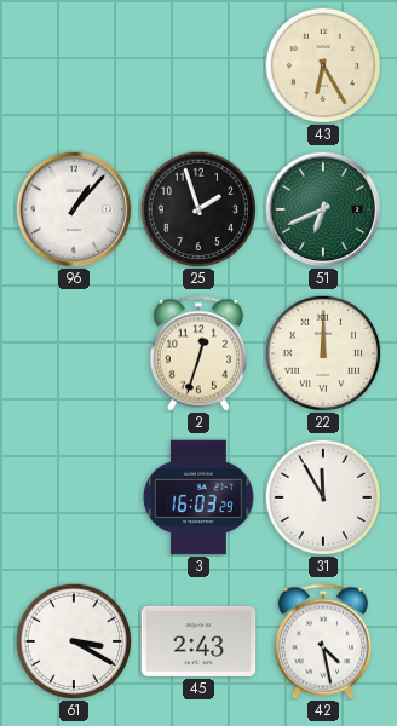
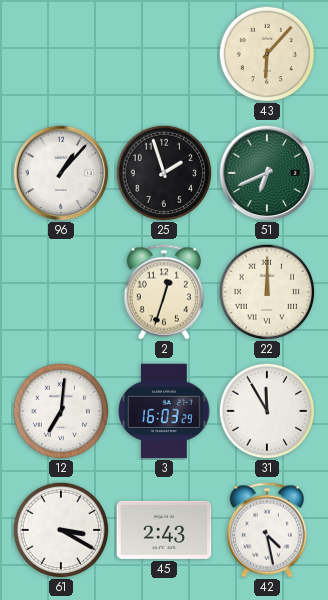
43: 6:25 -> 6:07
12: none -> 7:01
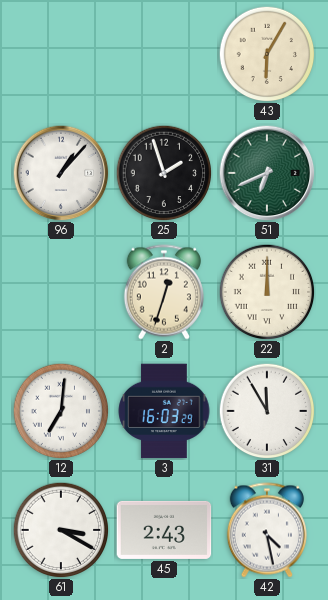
43: 6:07 -> 6:05
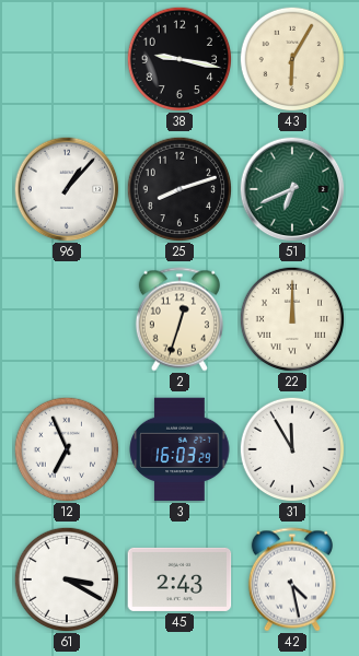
38: none -> 9:17
25: 1:57 -> 8:12
12: 7:01 -> 6:56
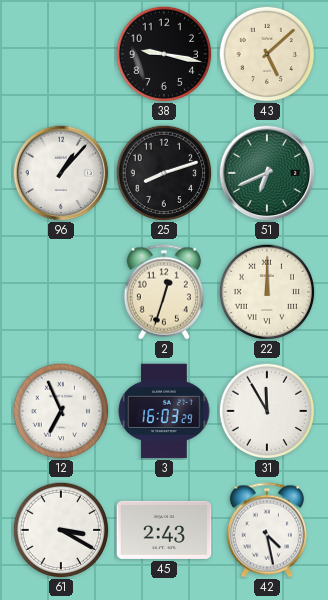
43: 6:05 -> 5:08
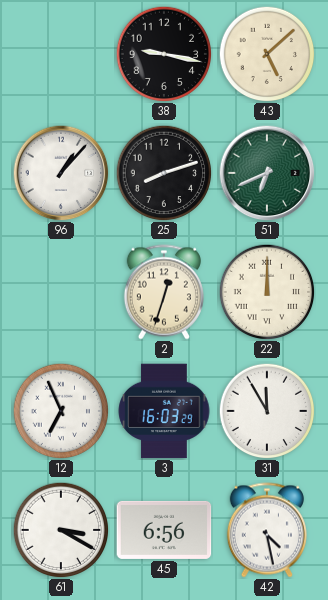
45: 2:43 -> 6:56
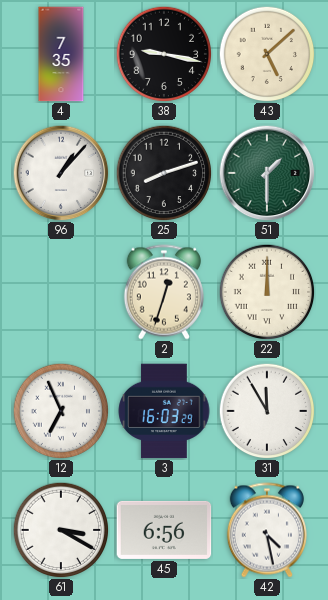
4: none -> 7:35
51: 6:41 -> 1:30
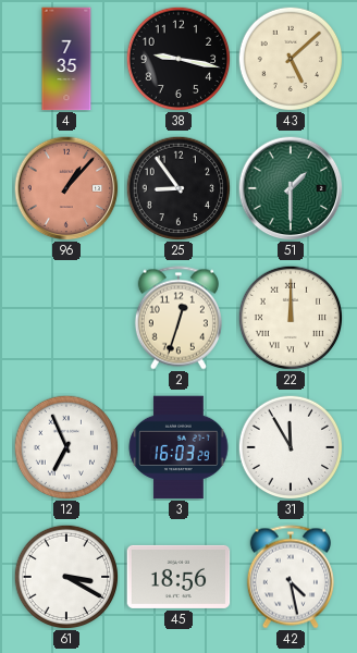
96 dial: white -> salmon
25: 8:12 -> 8:54
45: 6:56 -> 18:56
